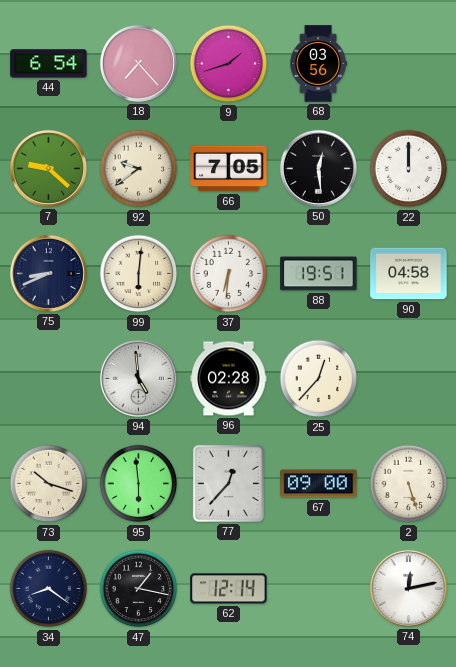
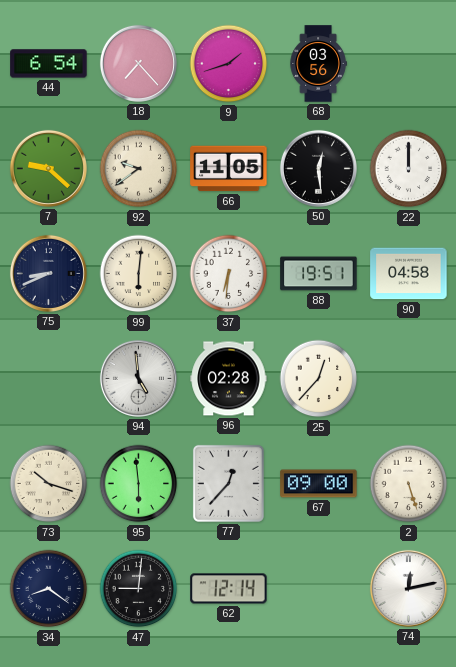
66: 7:05 -> 11:05
47: 1:17 -> 9:01
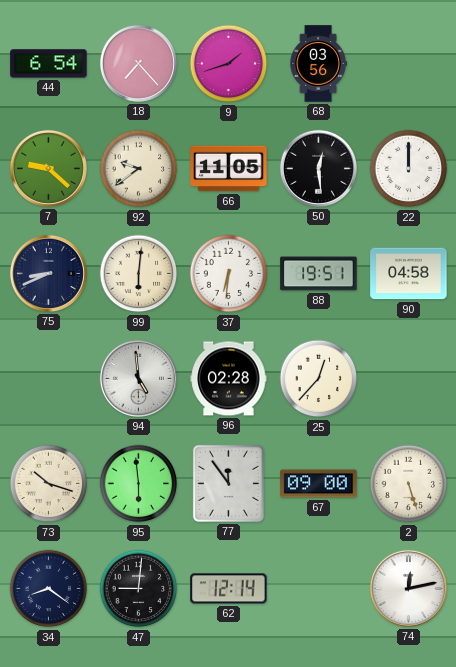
77: 12:37 -> 11:54
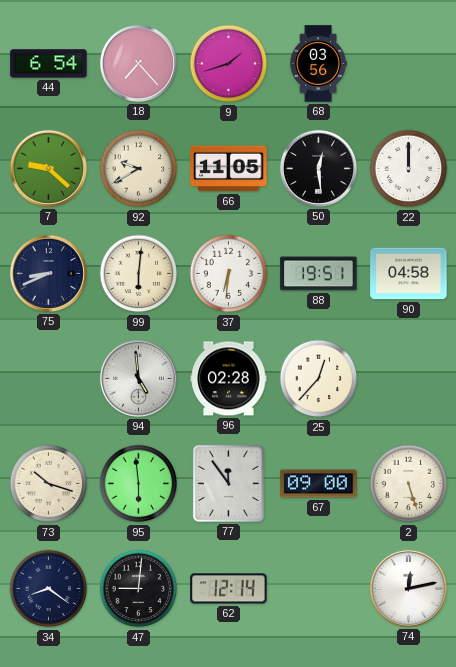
92: 9:39 -> 9:40
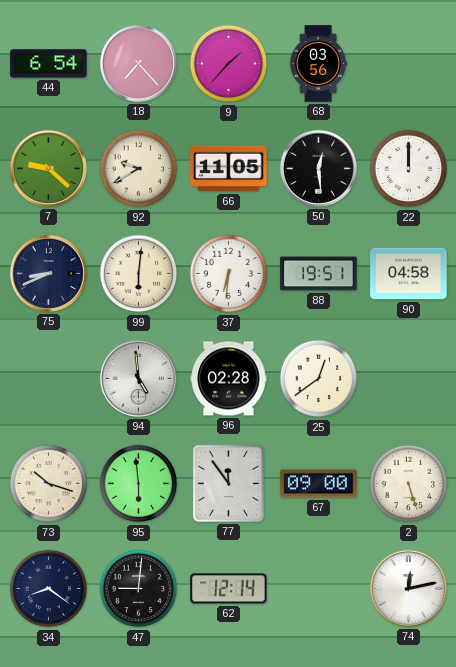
9: 1:42 -> 1:37
25: 12:37 -> 12:39
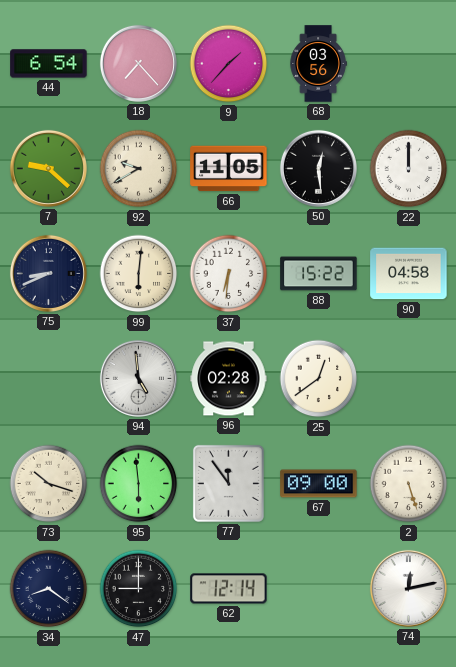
88: 19:51 -> 15:22
47: 9:01 -> 9:00
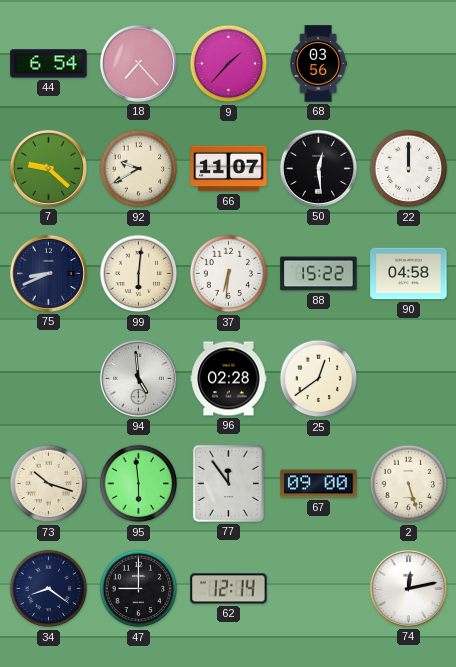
66: 11:05 -> 11:07
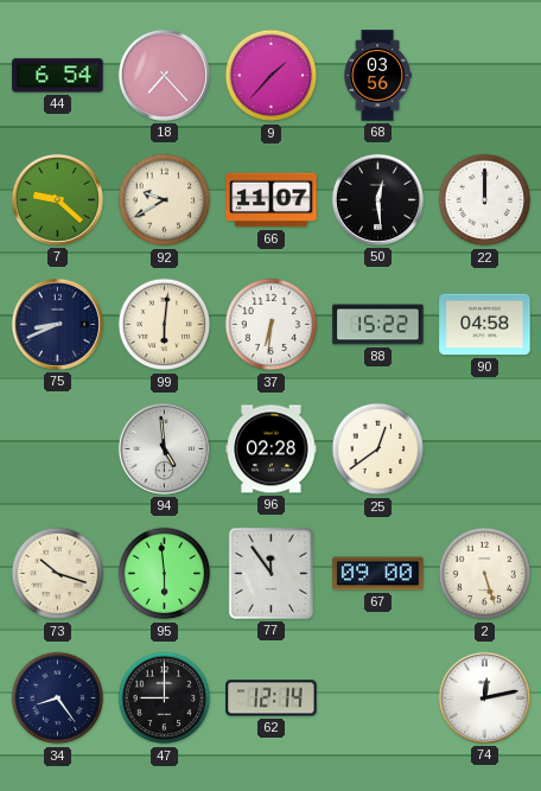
34: 8:21 -> 8:24
